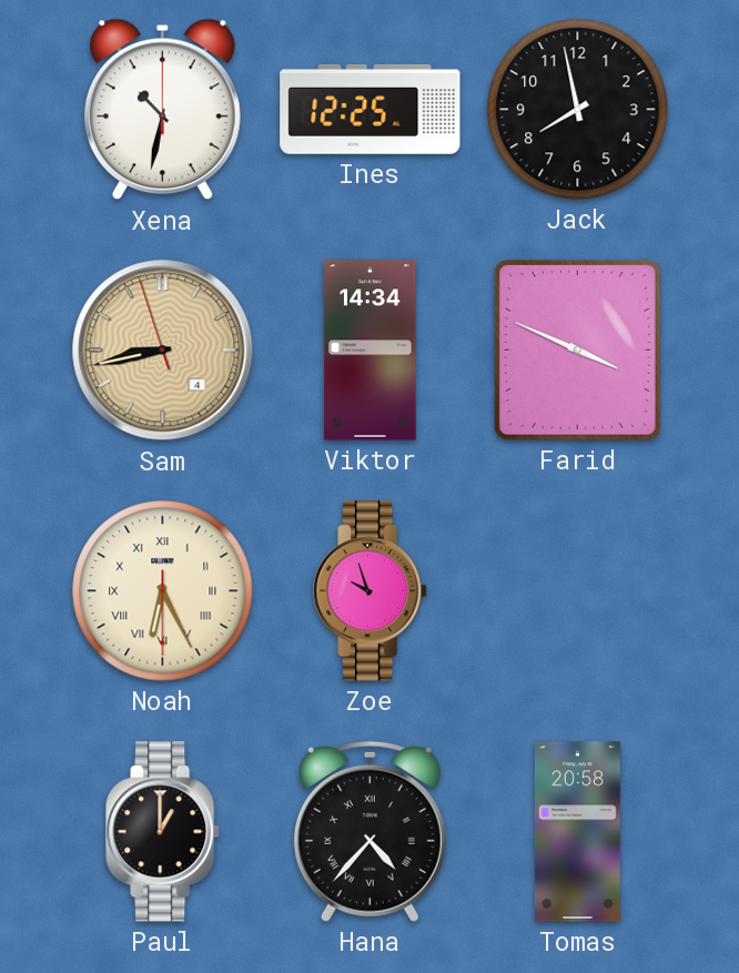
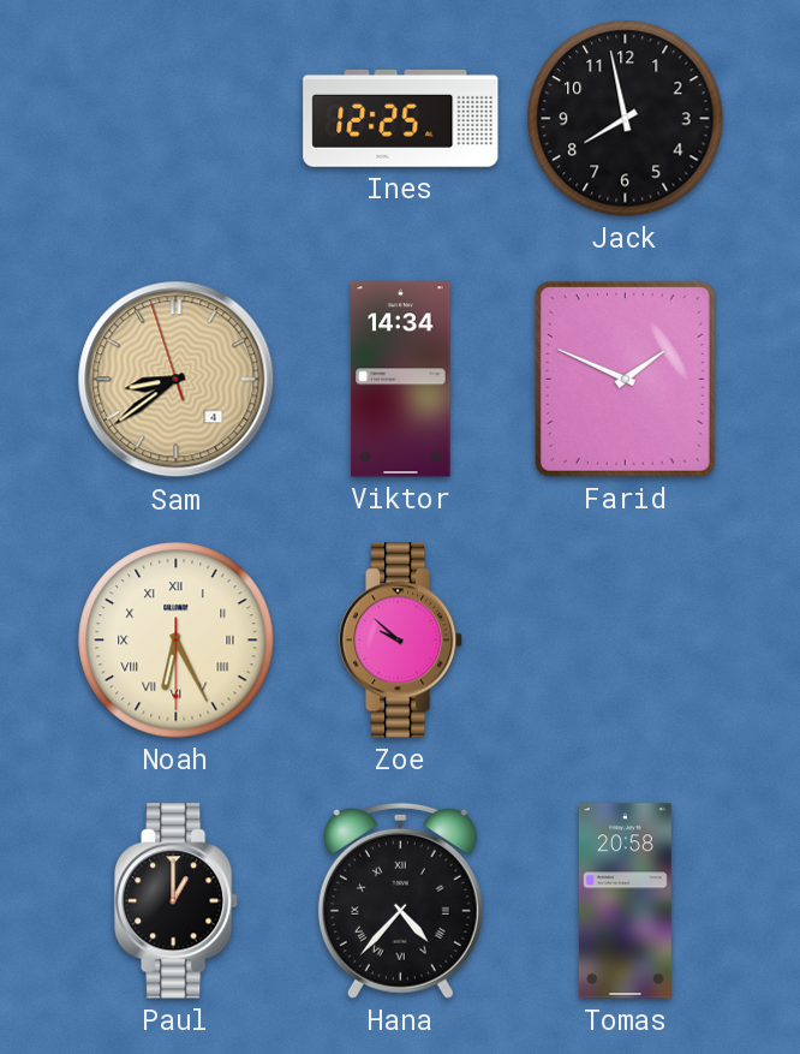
Xena: 10:32 -> none
Sam: 8:42 -> 8:38
Farid: 3:49 -> 1:49
Zoe: 9:57 -> 9:52
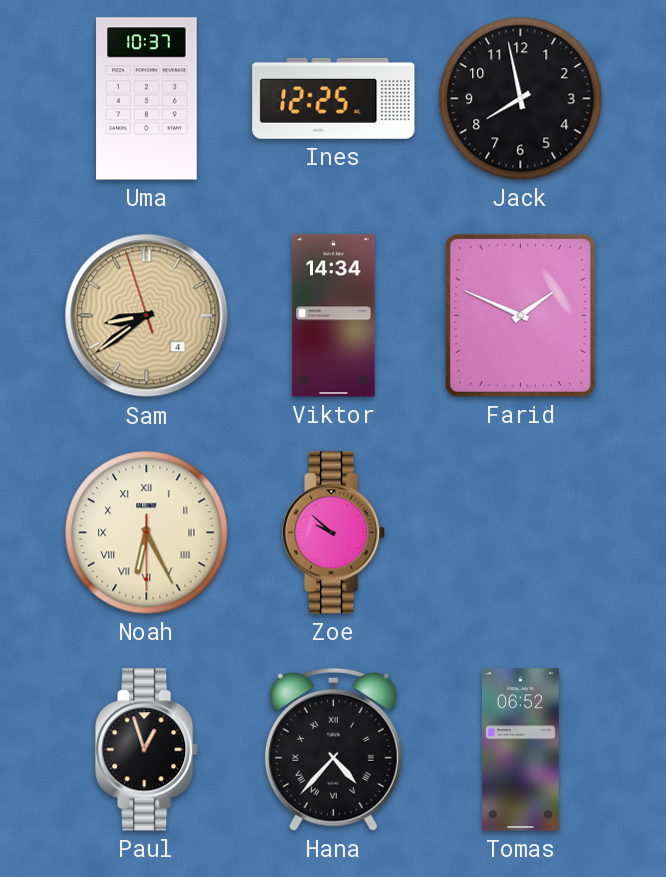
Uma: none -> 10:37
Paul: 1:00 -> 12:57
Tomas: 20:58 -> 06:52
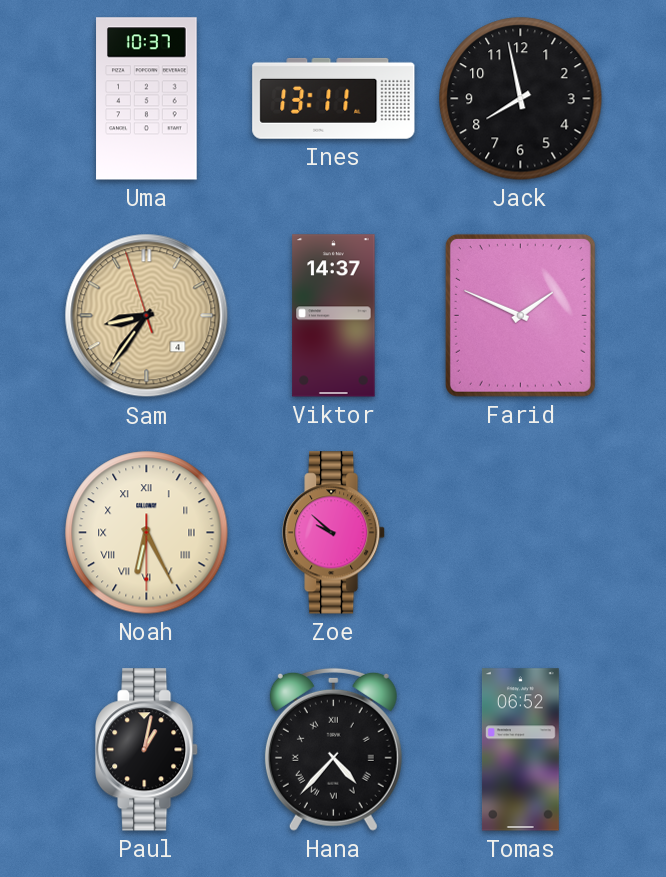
Ines: 12:25 -> 13:11
Sam: 8:38 -> 8:35
Viktor: 14:34 -> 14:37
Paul: 12:57 -> 1:02
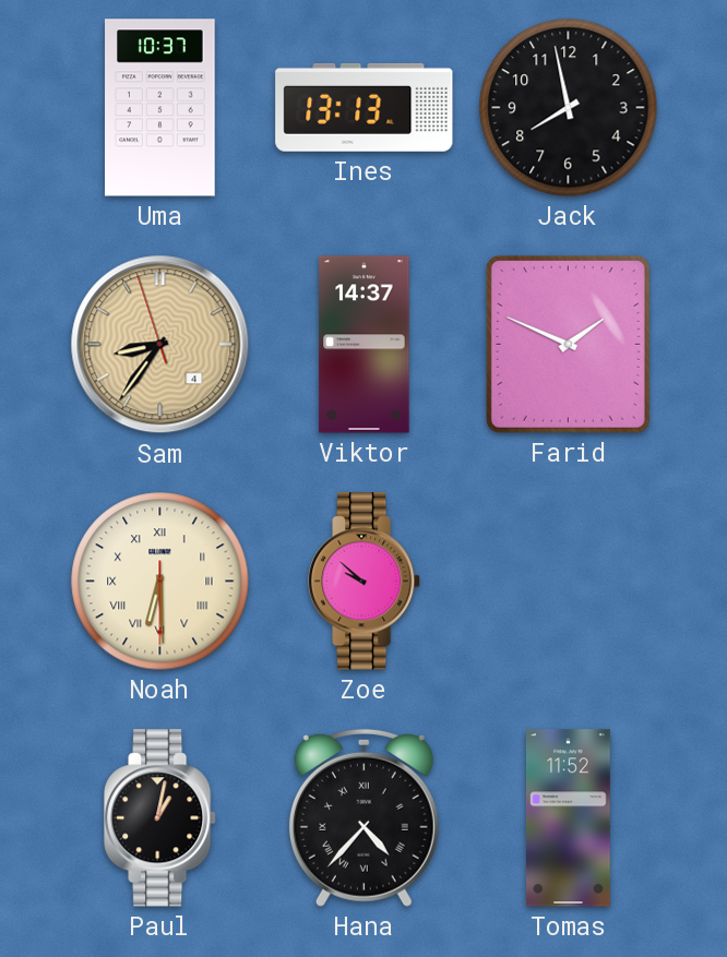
Ines: 13:11 -> 13:13
Noah: 6:25 -> 6:29
Tomas: 06:52 -> 11:52
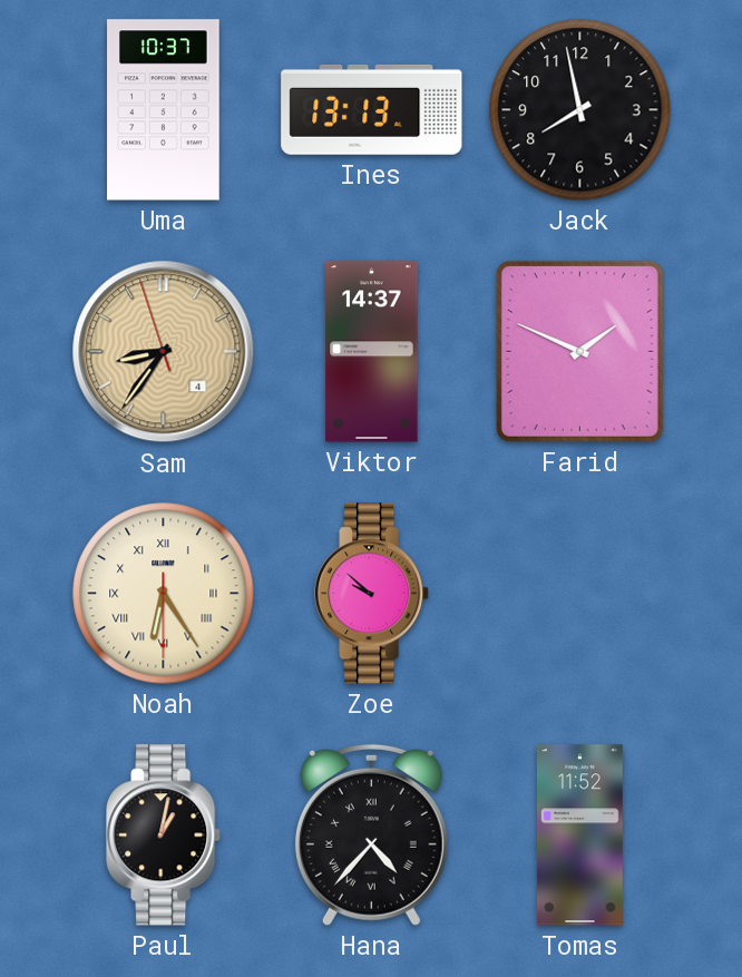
Noah: 6:29 -> 6:24
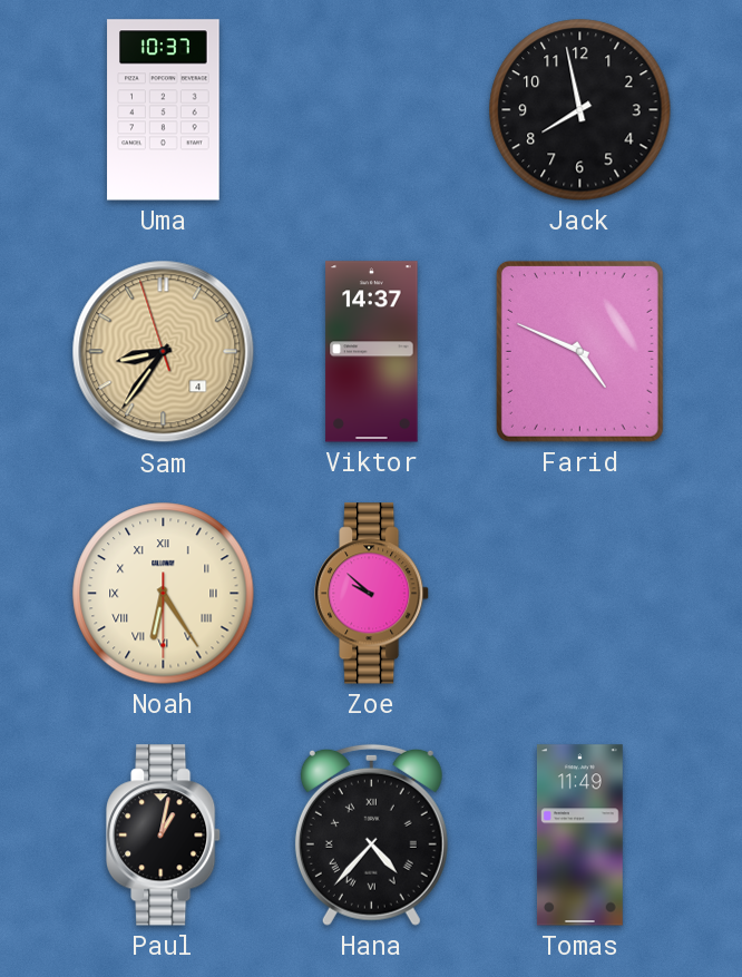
Ines: 13:13 -> none
Farid: 1:49 -> 4:49
Tomas: 11:52 -> 11:49
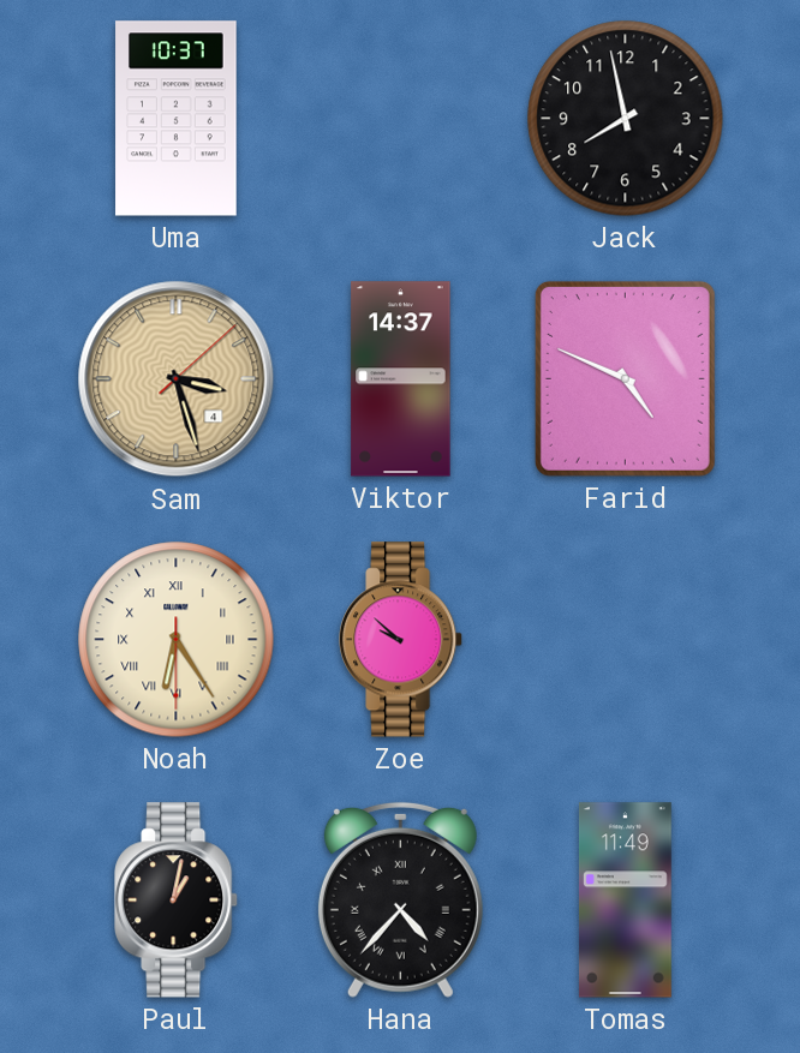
Sam: 8:35 -> 3:27
